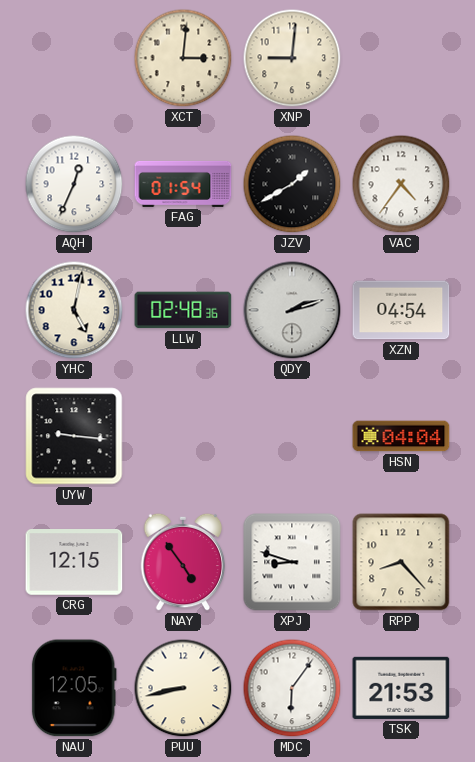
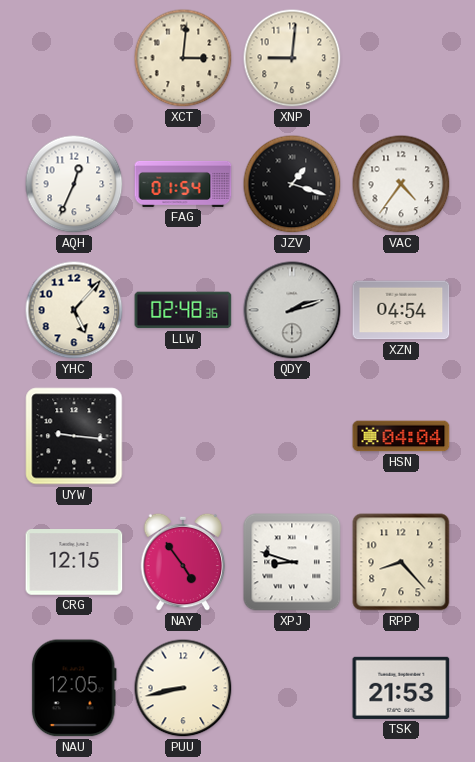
JZV: 1:40 -> 1:18
YHC: 5:02 -> 5:07
MDC: 6:06 -> none
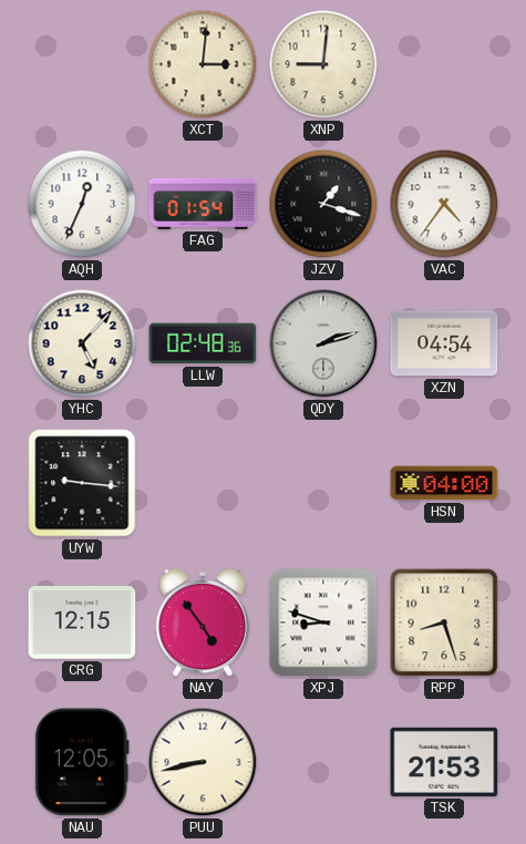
HSN: 04:04 -> 04:00
RPP: 8:23 -> 8:27
